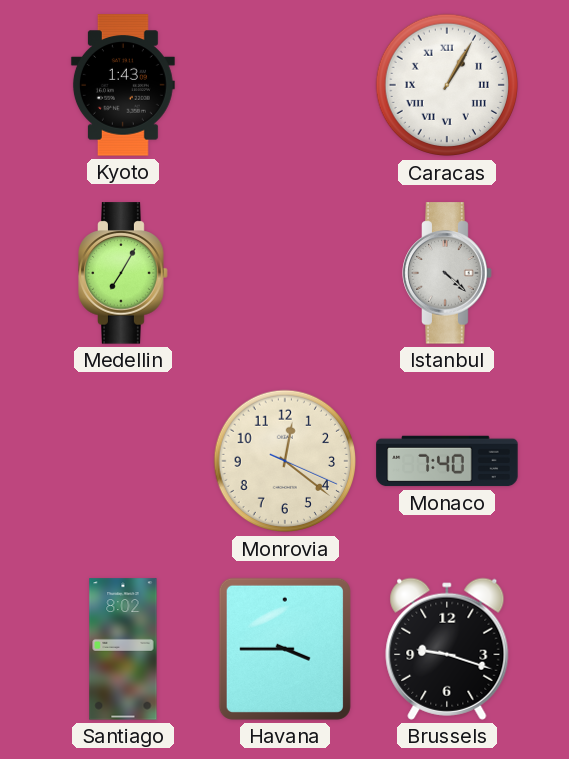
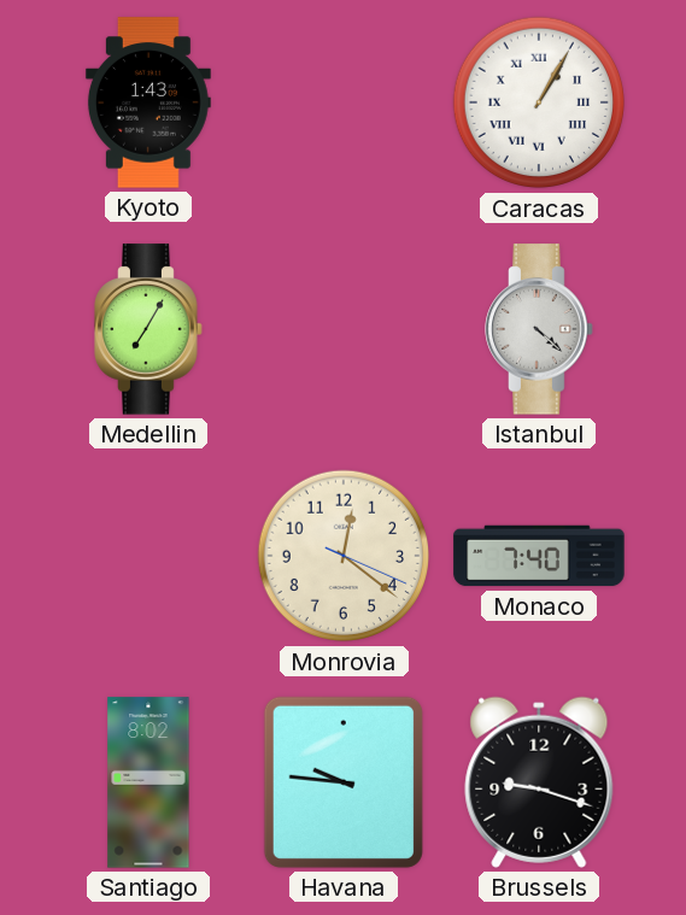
Havana: 3:45 -> 9:46
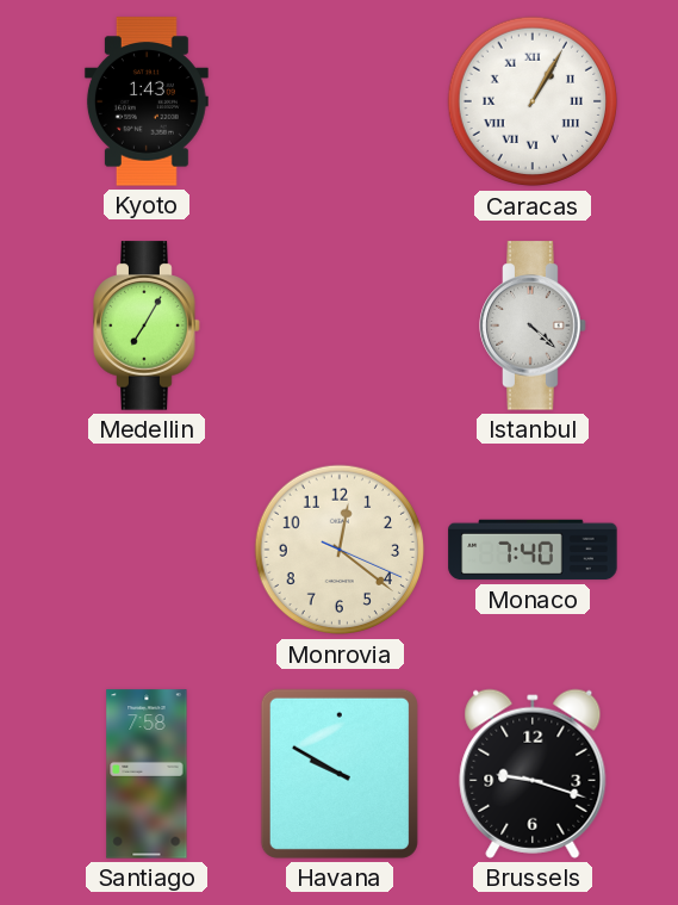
Santiago: 8:02 -> 7:58
Havana: 9:46 -> 9:50
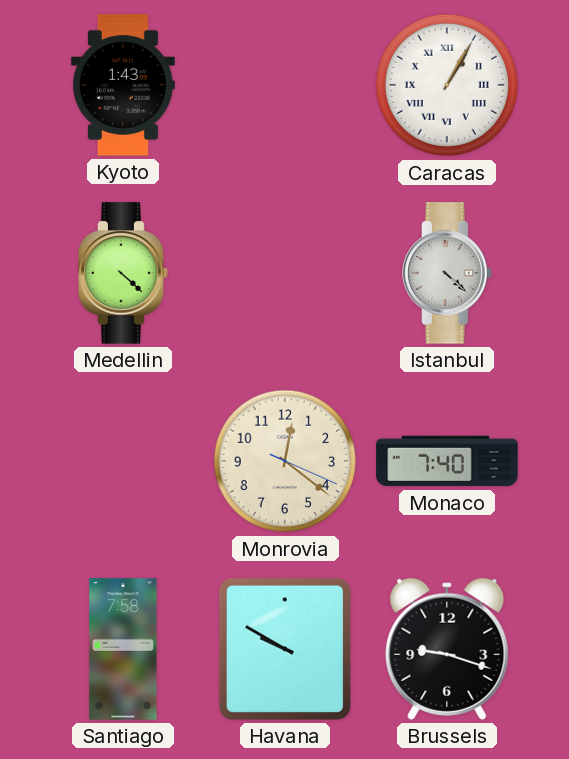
Medellin: 7:05 -> 4:22
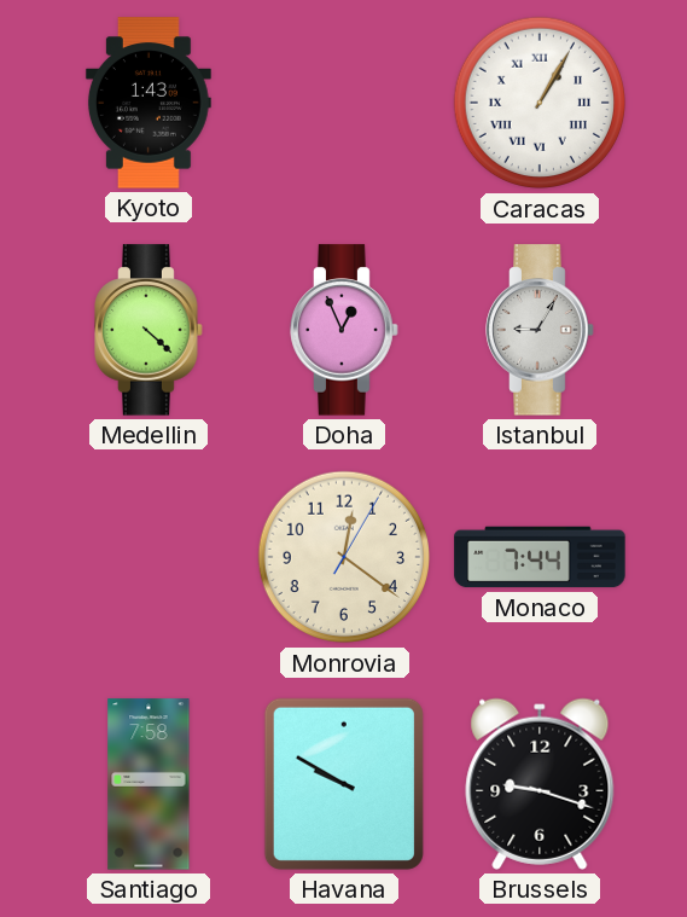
Doha: none -> 12:56
Istanbul: 4:22 -> 9:05
Monrovia: 12:21:19 -> 12:21:05
Monaco: 7:40 -> 7:44
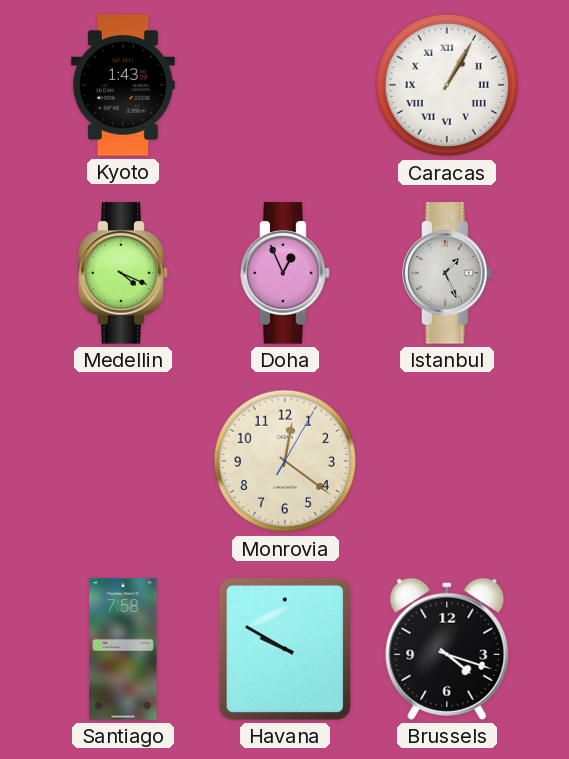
Medellin: 4:22 -> 4:19
Istanbul: 9:05 -> 1:26
Monaco: 7:44 -> none
Brussels: 9:18 -> 4:18
